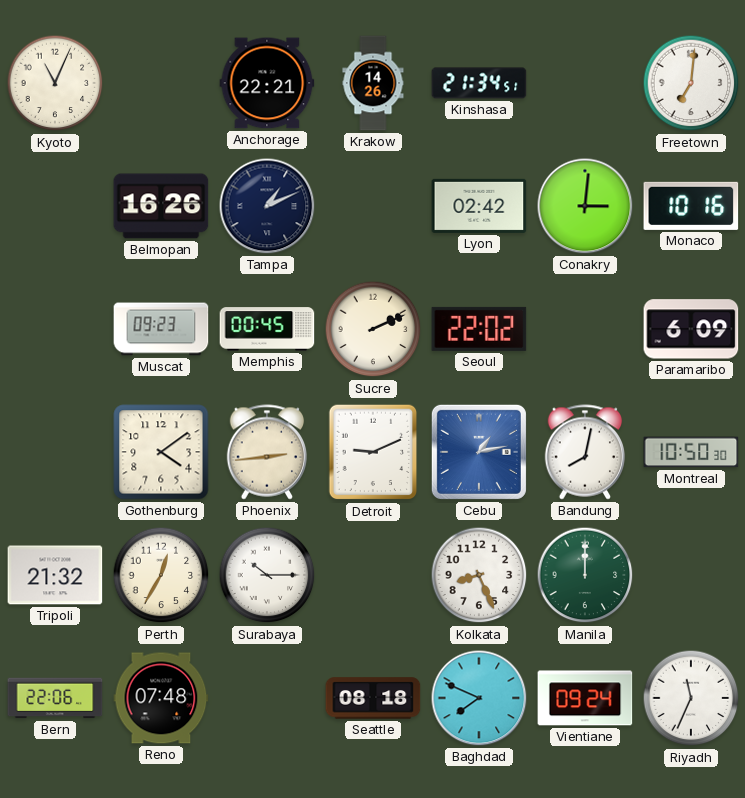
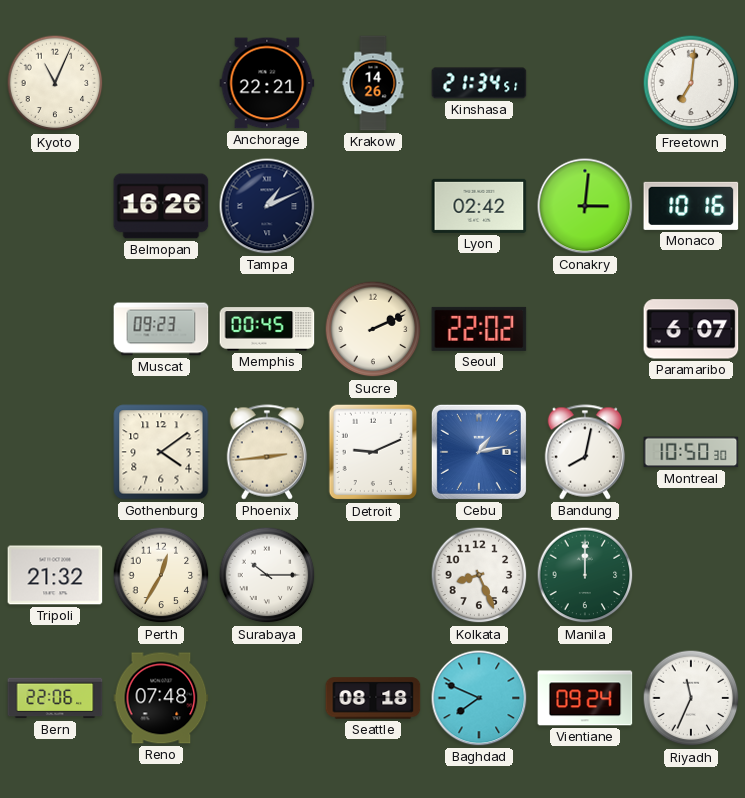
Paramaribo: 6:09 -> 6:07
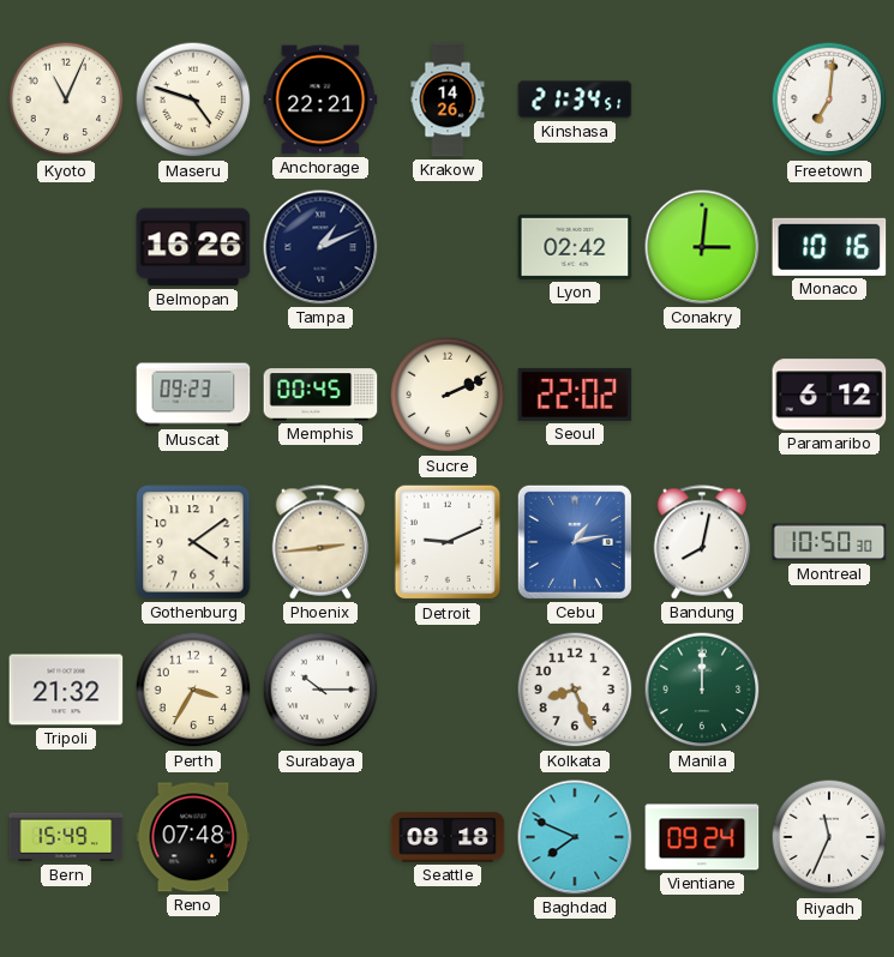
Maseru: none -> 4:48
Paramaribo: 6:07 -> 6:12
Perth: 12:35 -> 3:35
Bern: 22:06 -> 15:49
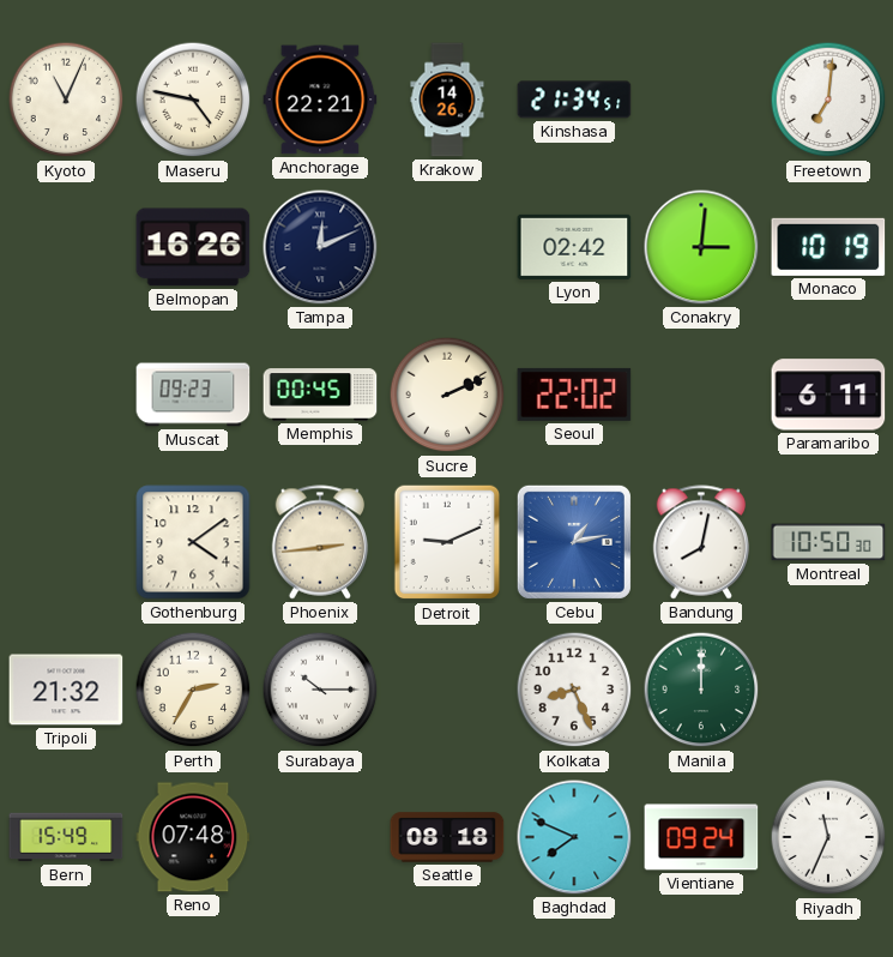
Maseru: 4:48 -> 4:47
Tampa: 1:11 -> 12:11
Monaco: 10:16 -> 10:19
Paramaribo: 6:12 -> 6:11
Perth: 3:35 -> 2:35
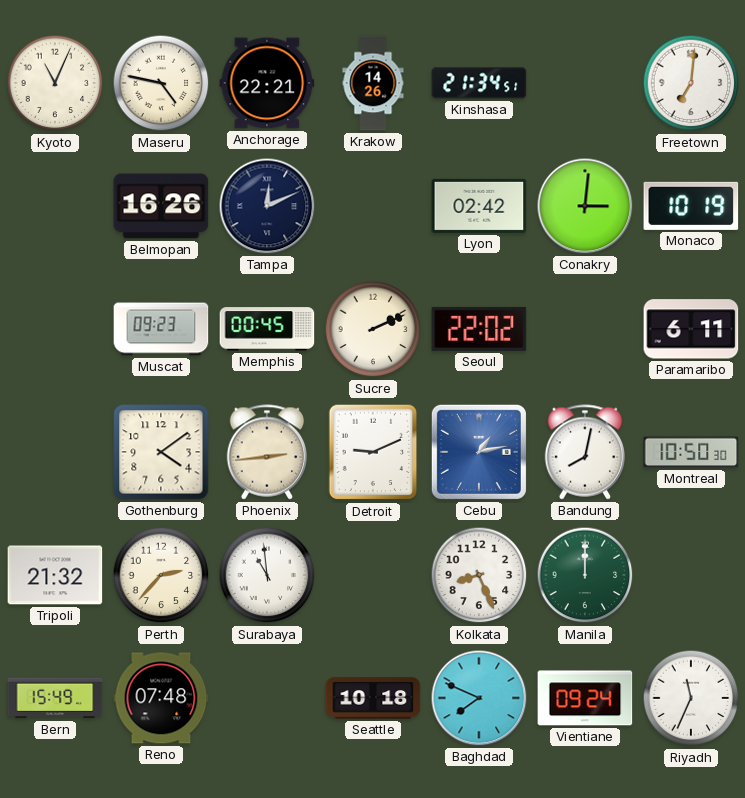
Perth: 2:35 -> 2:37
Surabaya: 10:15 -> 10:59
Seattle: 08:18 -> 10:18
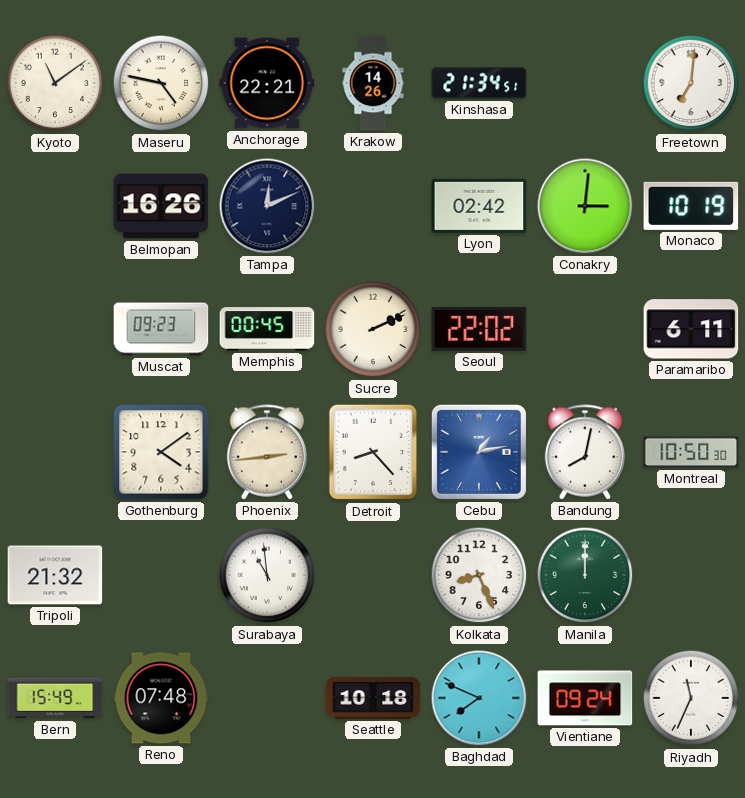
Kyoto: 11:04 -> 11:09
Detroit: 9:11 -> 8:23
Perth: 2:37 -> none
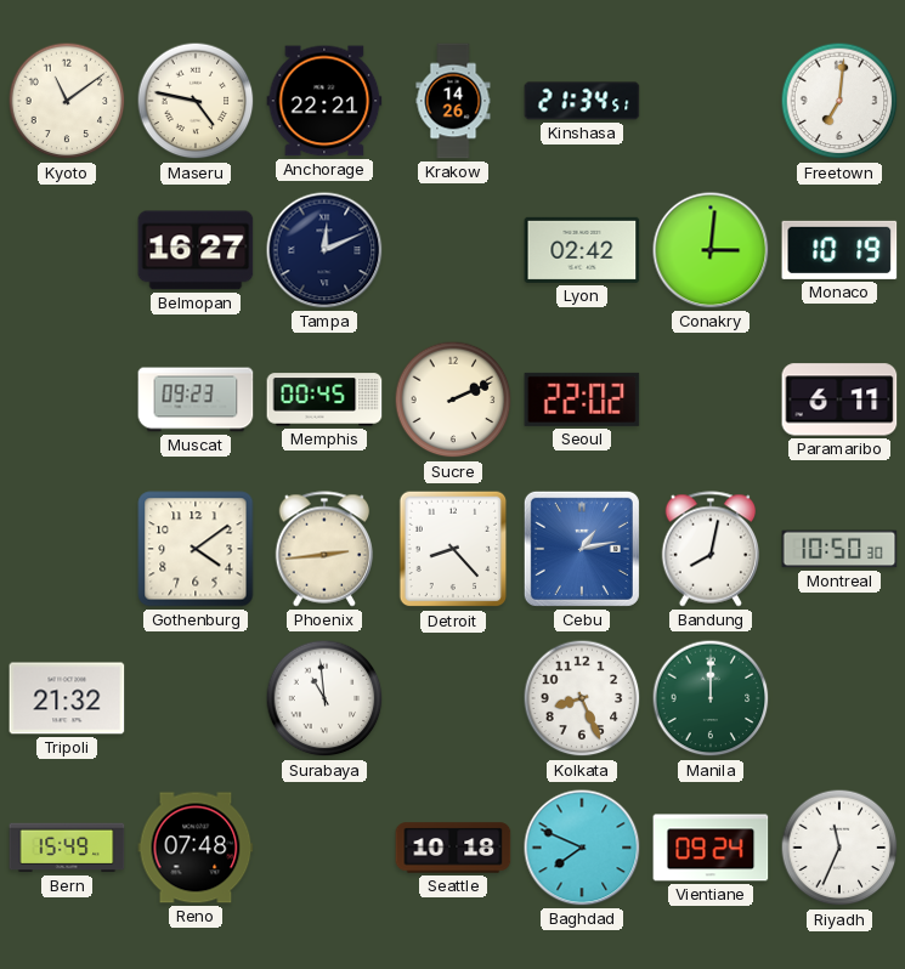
Belmopan: 16:26 -> 16:27
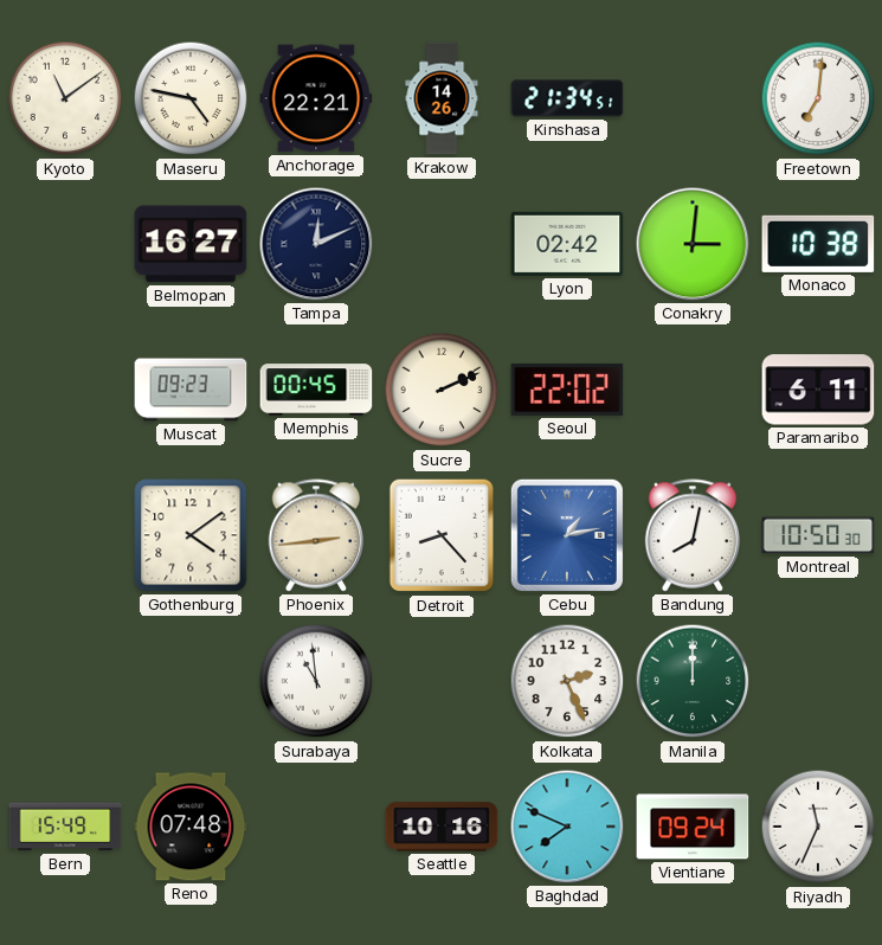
Monaco: 10:19 -> 10:38
Tripoli: 21:32 -> none
Kolkata: 8:26 -> 2:26
Seattle: 10:18 -> 10:16
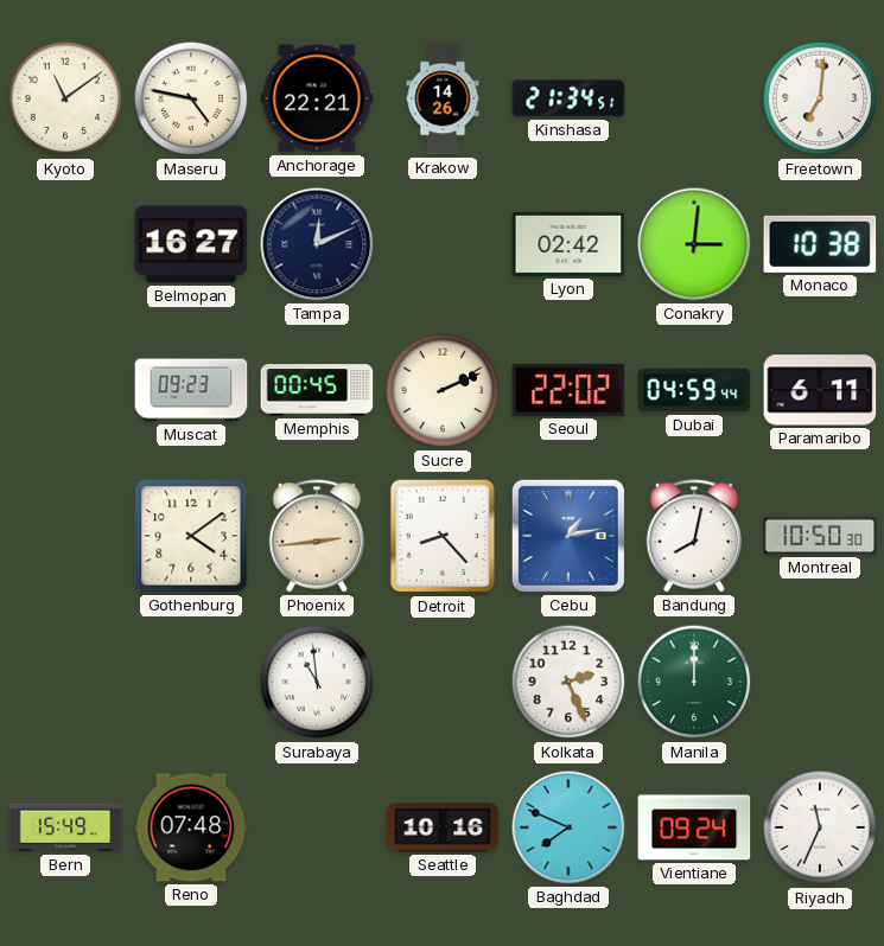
Dubai: none -> 04:59
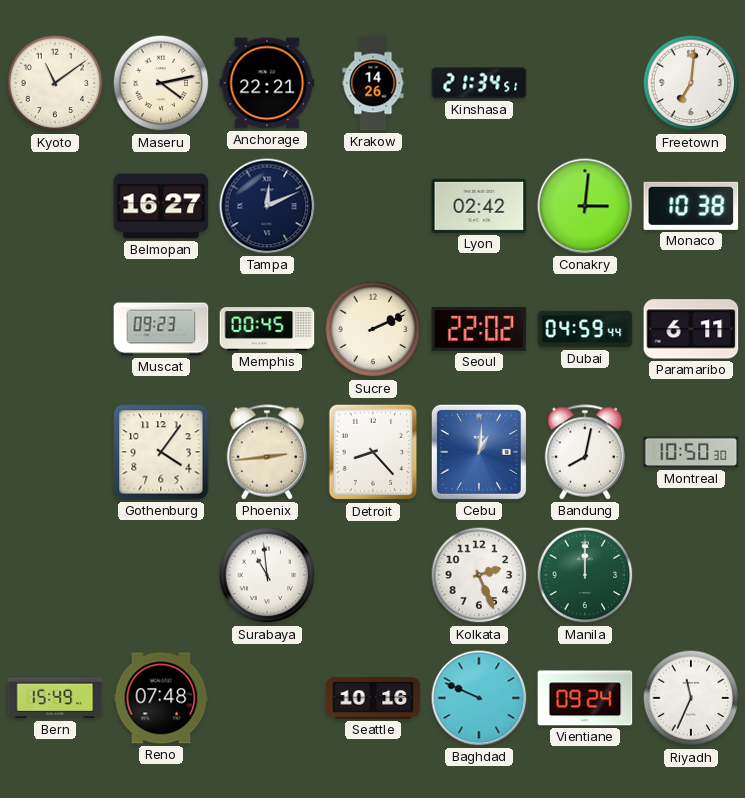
Maseru: 4:47 -> 4:13
Gothenburg: 4:09 -> 4:06
Cebu: 1:13 -> 1:01
Baghdad: 7:49 -> 9:49
